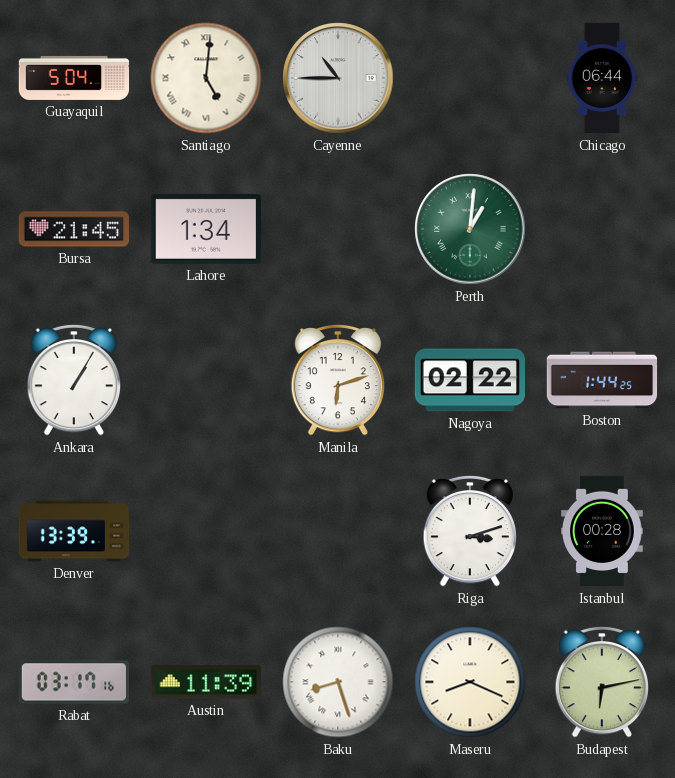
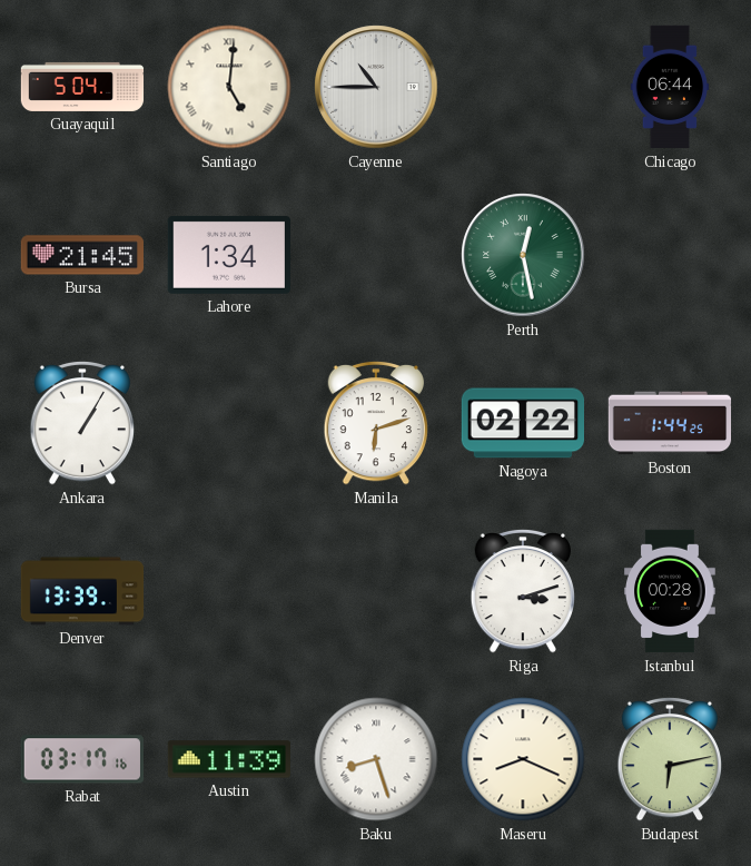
Perth: 1:01 -> 12:28
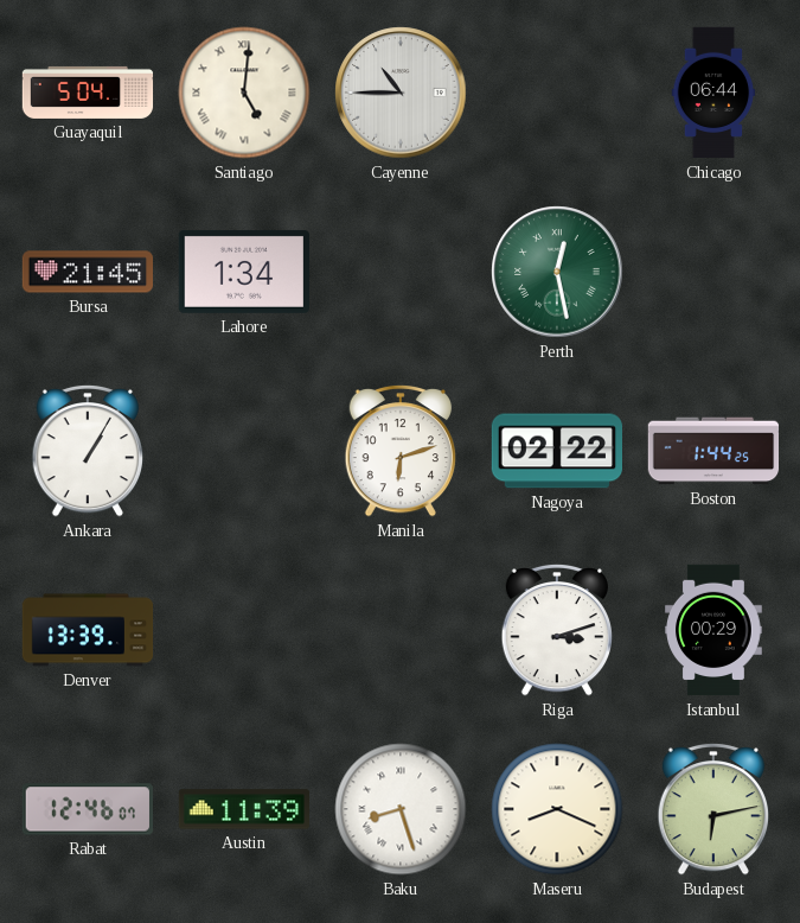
Istanbul: 00:28 -> 00:29
Rabat: 03:17 -> 12:46
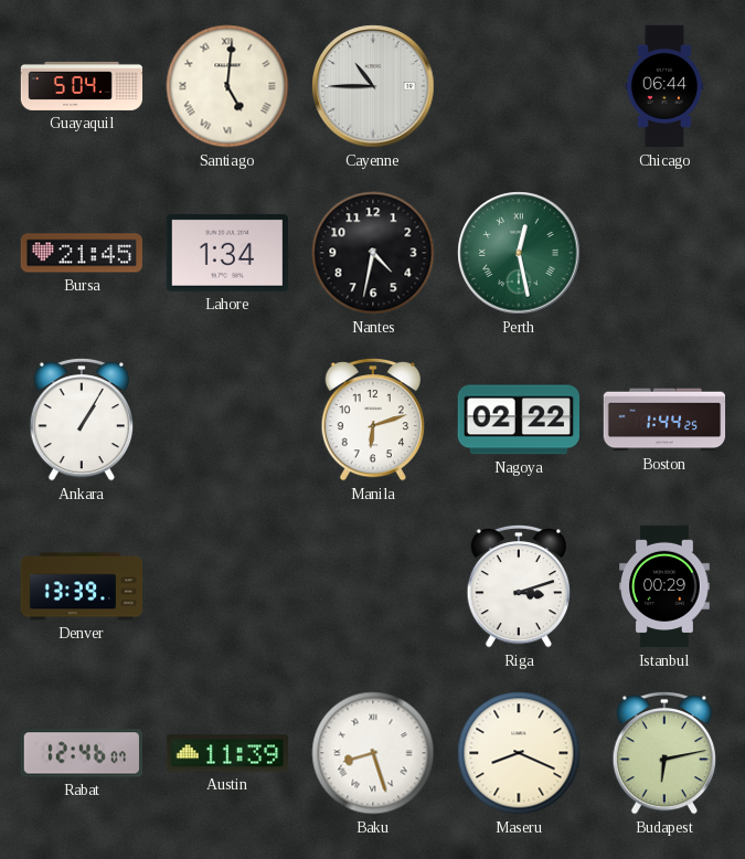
Nantes: none -> 4:32
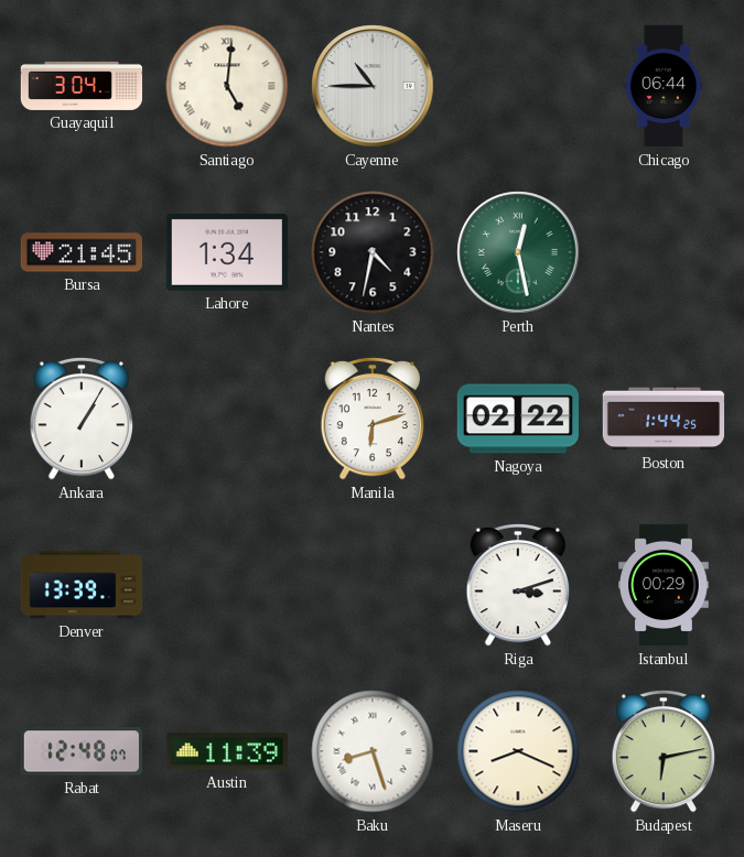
Guayaquil: 5:04 -> 3:04
Rabat: 12:46 -> 12:48
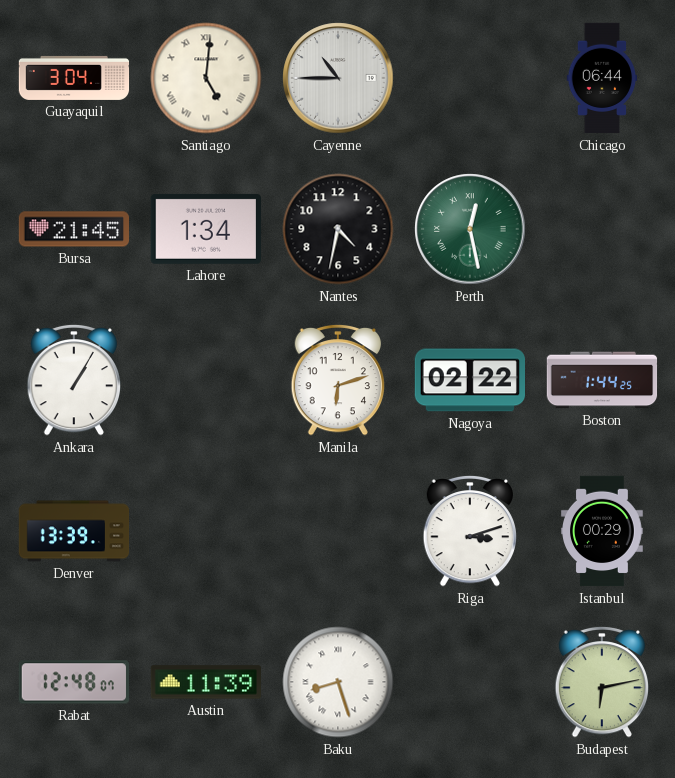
Maseru: 8:19 -> none
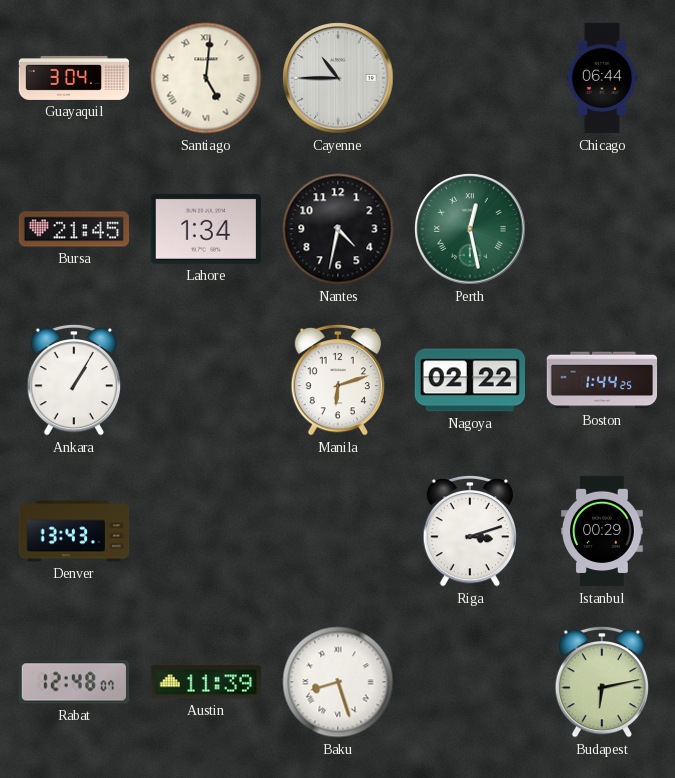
Denver: 13:39 -> 13:43
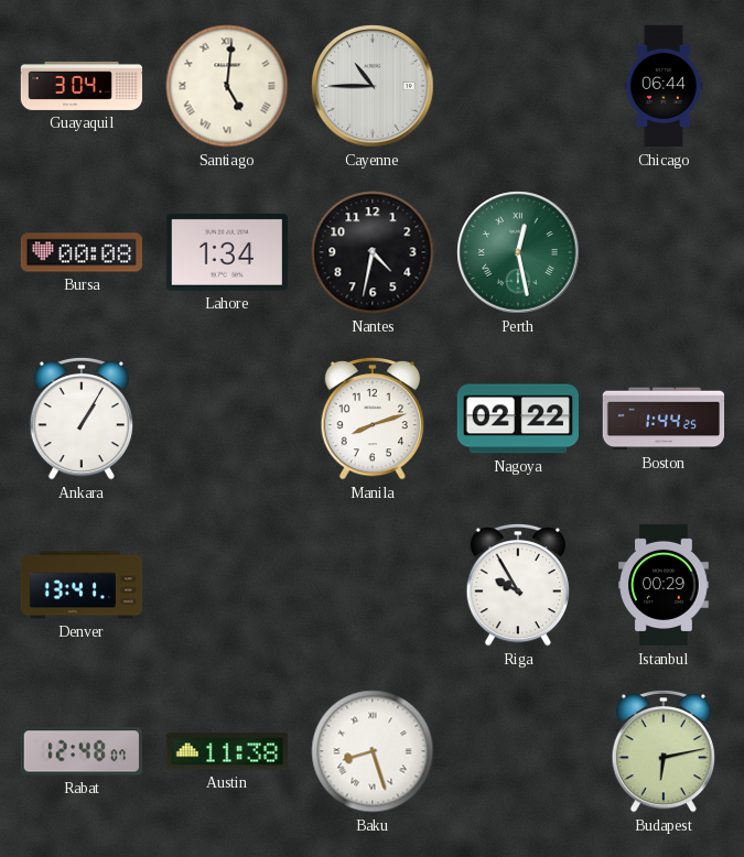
Bursa: 21:45 -> 00:08
Manila: 6:12 -> 8:12
Denver: 13:43 -> 13:41
Riga: 3:12 -> 9:55
Austin: 11:39 -> 11:38
